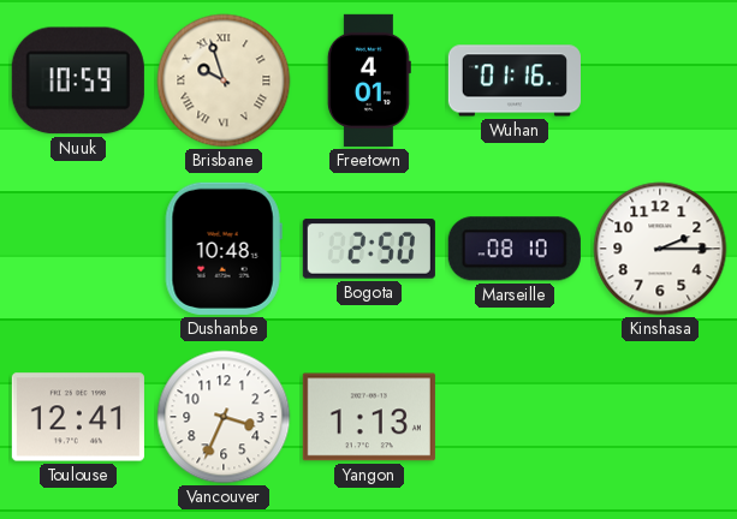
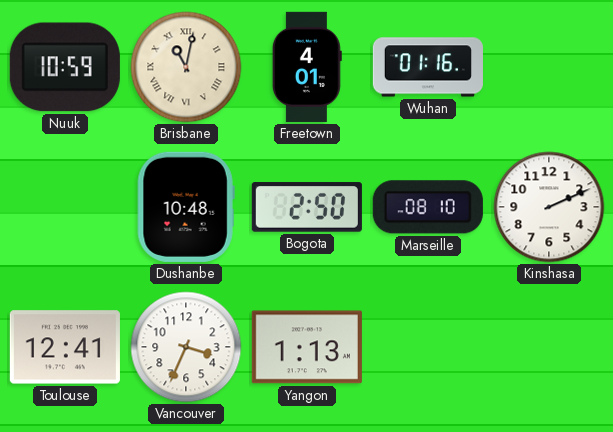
Brisbane: 9:57 -> 11:02
Kinshasa: 2:15 -> 2:11
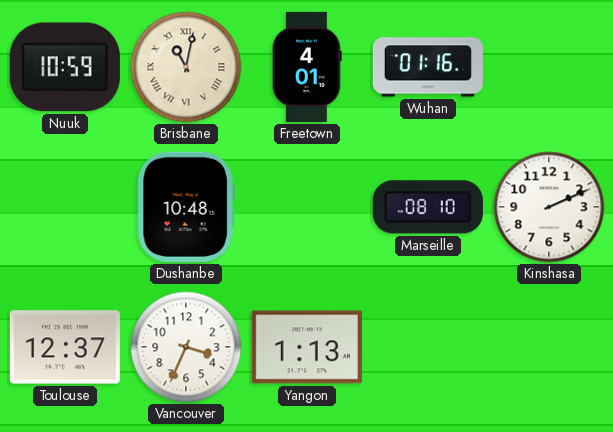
Bogota: 2:50 -> none
Toulouse: 12:41 -> 12:37
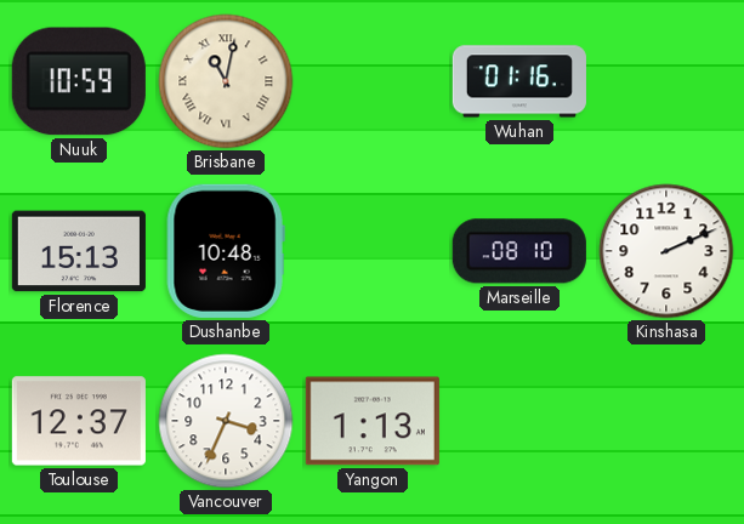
Freetown: 4:01 -> none
Florence: none -> 15:13
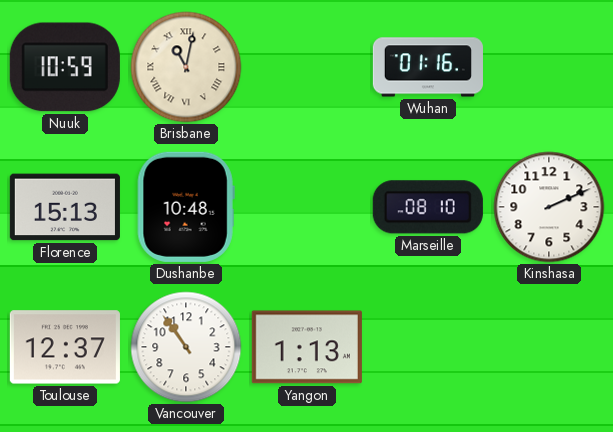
Vancouver: 3:34 -> 10:54
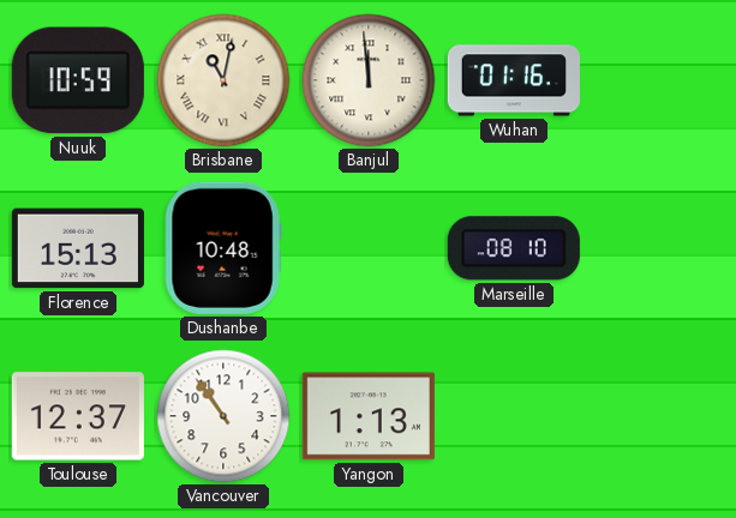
Banjul: none -> 11:59
Kinshasa: 2:11 -> none
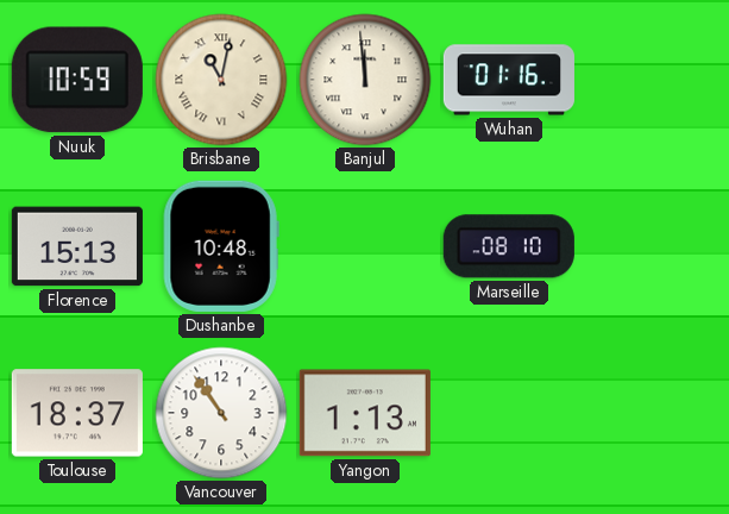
Toulouse: 12:37 -> 18:37
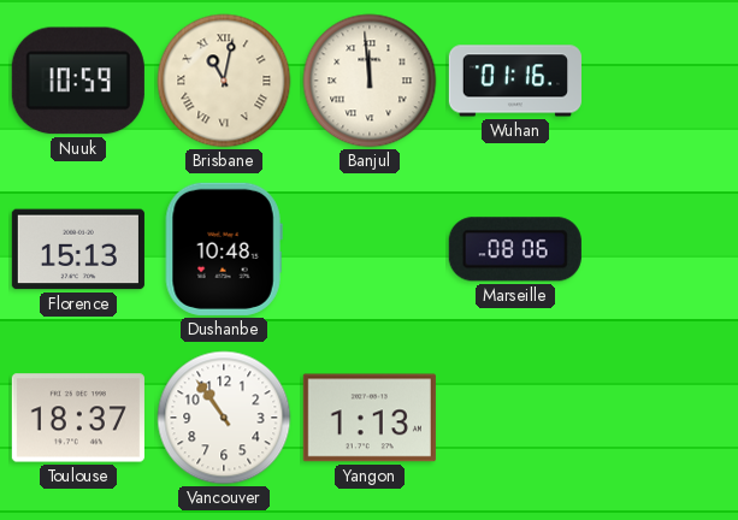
Marseille: 08:10 -> 08:06
